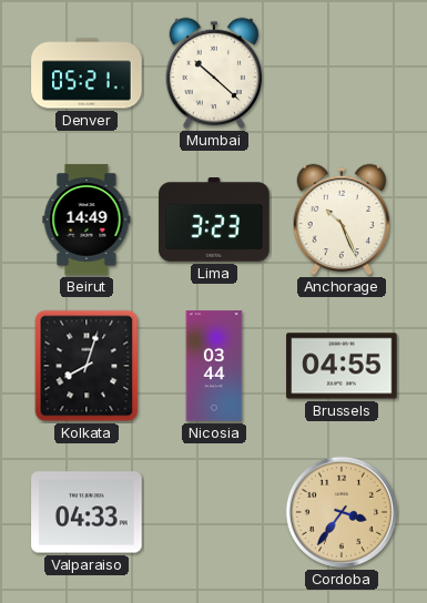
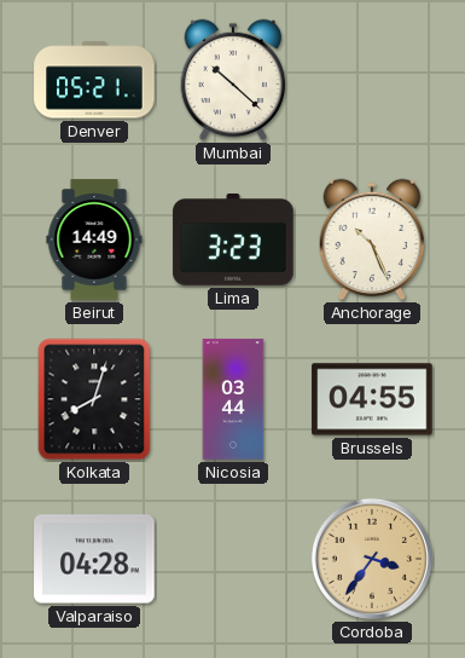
Valparaiso: 04:33 -> 04:28
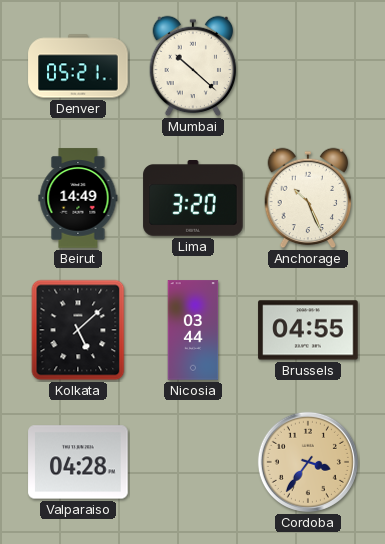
Lima: 3:23 -> 3:20
Kolkata: 8:03 -> 5:08
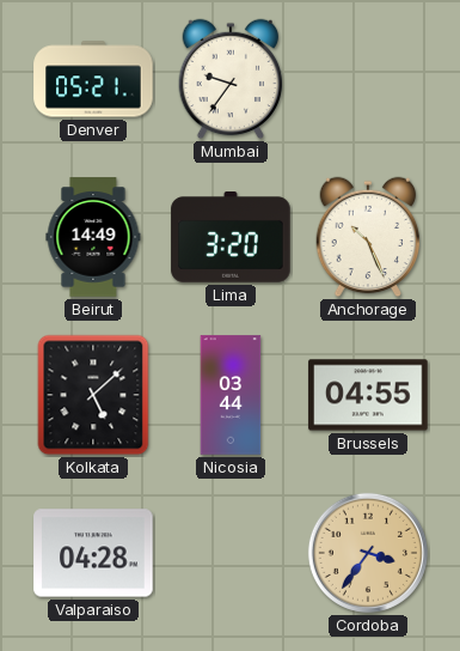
Mumbai: 10:22 -> 9:36
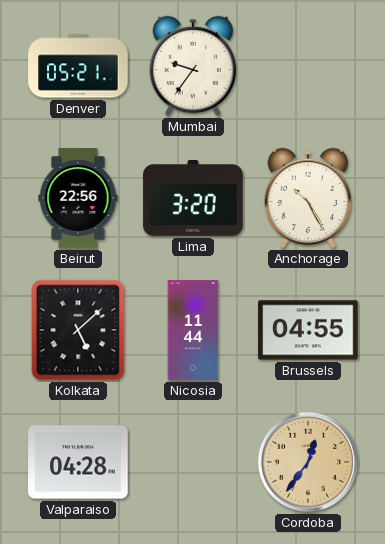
Beirut: 14:49 -> 22:56
Anchorage: 10:26 -> 10:25
Nicosia: 03:44 -> 11:44
Cordoba: 3:36 -> 12:36
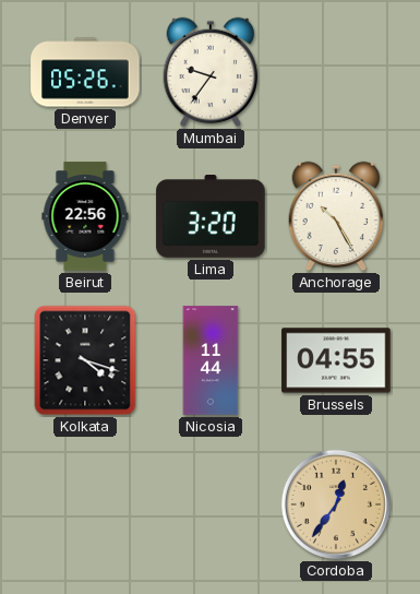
Denver: 05:21 -> 05:26
Kolkata: 5:08 -> 4:18
Valparaiso: 04:28 -> none
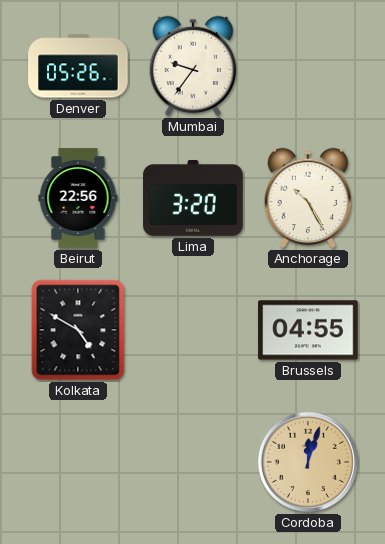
Kolkata: 4:18 -> 4:50
Nicosia: 11:44 -> none
Cordoba: 12:36 -> 12:03
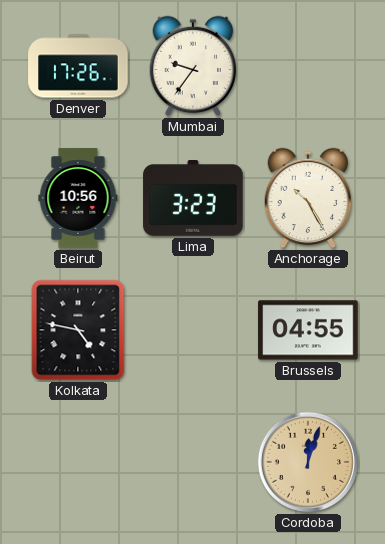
Denver: 05:26 -> 17:26
Beirut: 22:56 -> 10:56
Lima: 3:20 -> 3:23
Kolkata: 4:50 -> 4:47
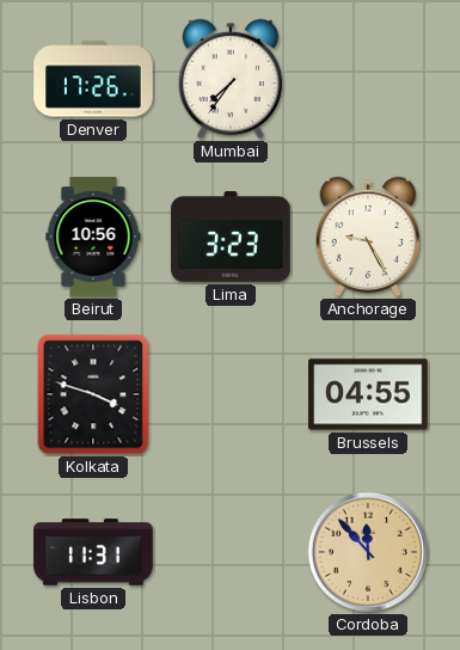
Mumbai: 9:36 -> 7:36
Anchorage: 10:25 -> 9:25
Kolkata: 4:47 -> 3:48
Lisbon: none -> 11:31
Cordoba: 12:03 -> 11:53
